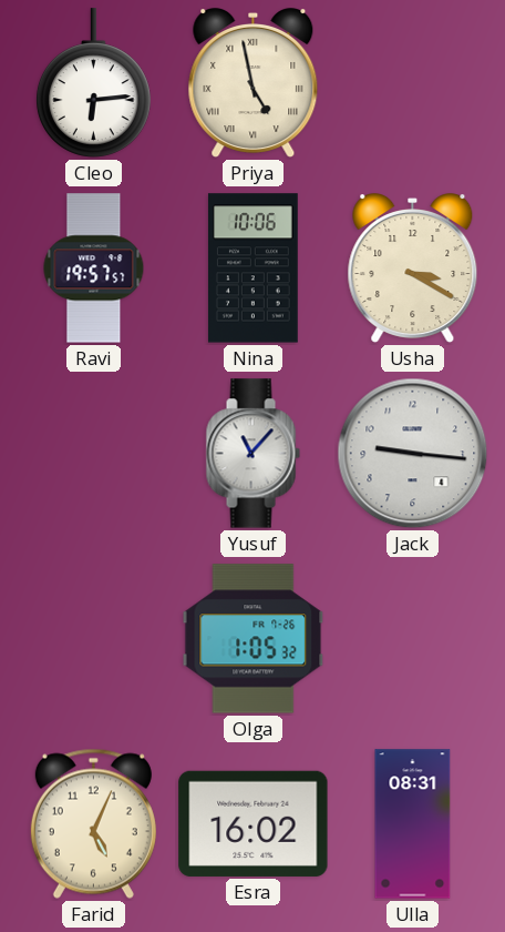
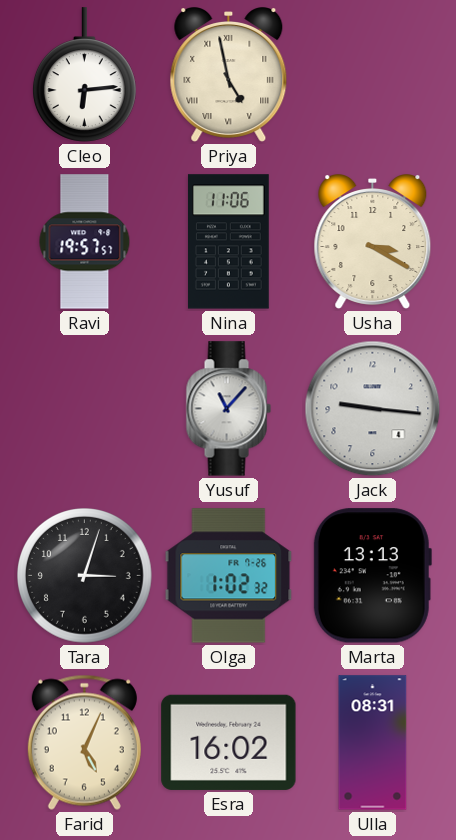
Nina: 10:06 -> 11:06
Tara: none -> 3:03
Olga: 1:05 -> 1:02
Marta: none -> 13:13
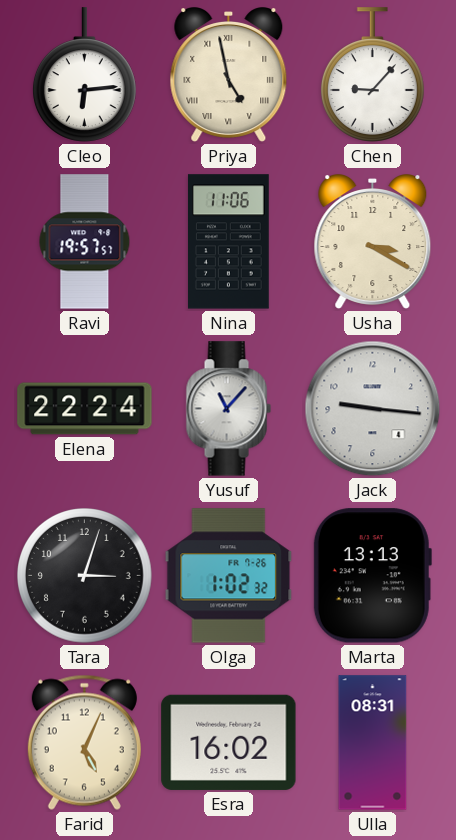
Chen: none -> 9:07
Elena: none -> 22:24
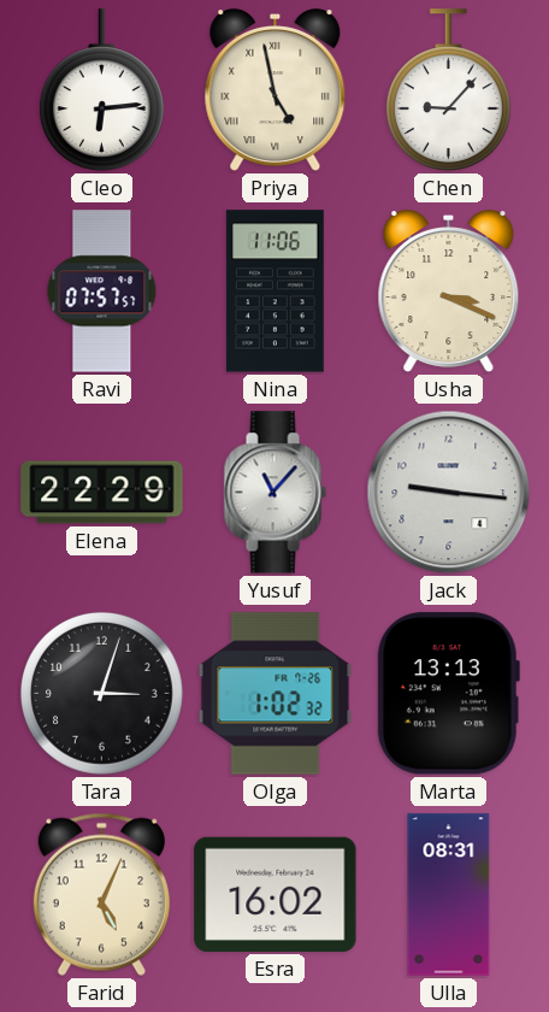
Ravi: 19:57 -> 07:57
Usha: 3:20 -> 3:19
Elena: 22:24 -> 22:29
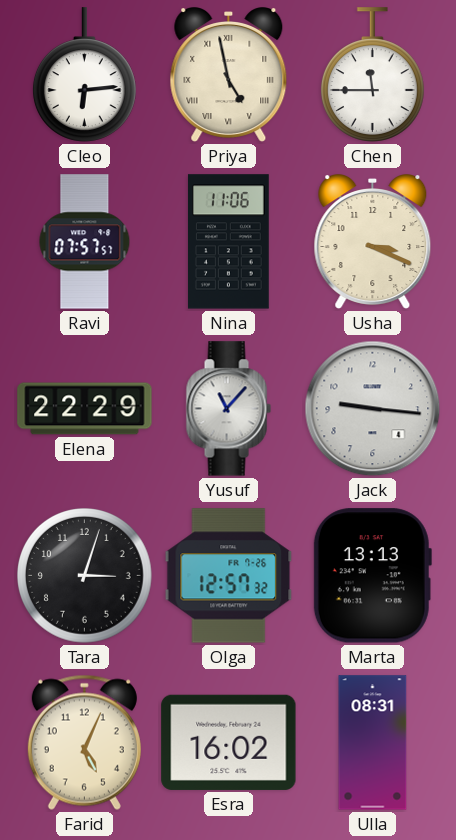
Chen: 9:07 -> 11:45
Olga: 1:02 -> 12:57
